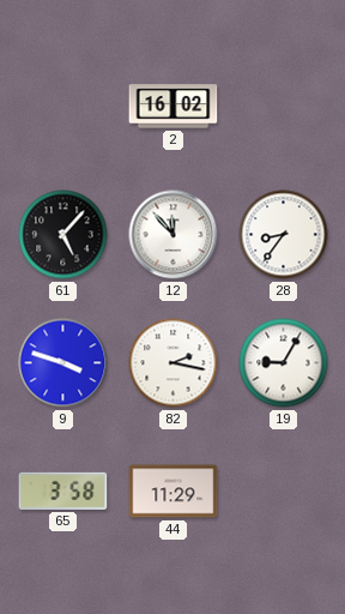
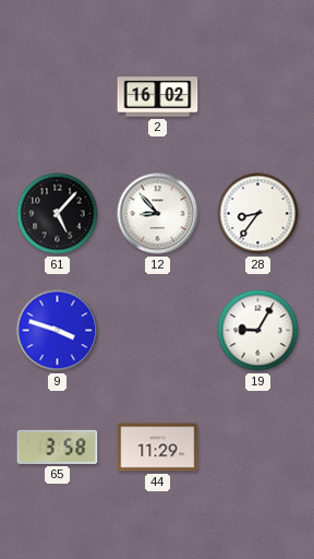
12: 11:53 -> 8:53
82: 2:17 -> none
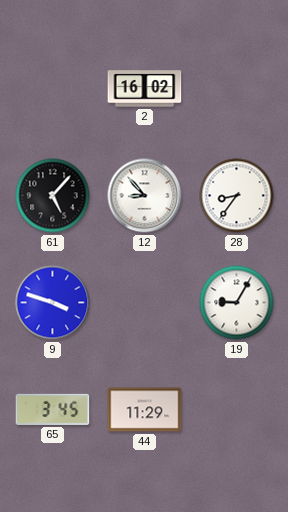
65: 3:58 -> 3:45
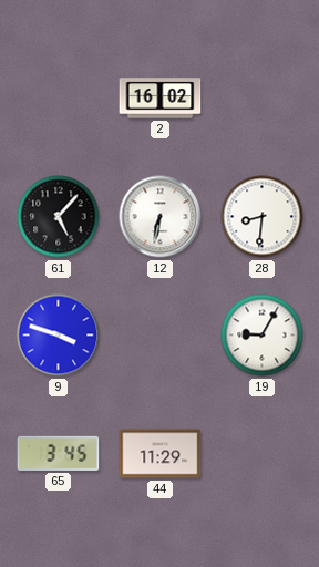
12: 8:53 -> 6:32
28: 8:36 -> 8:31
